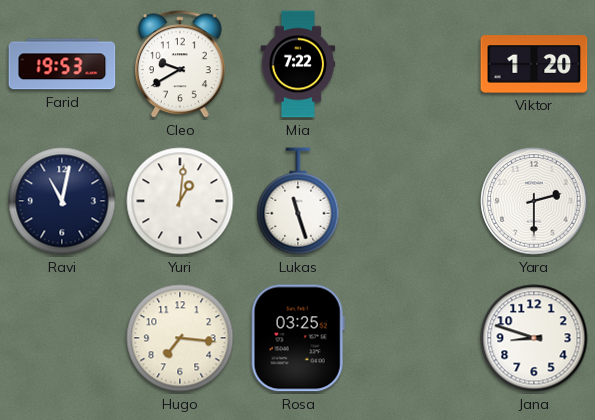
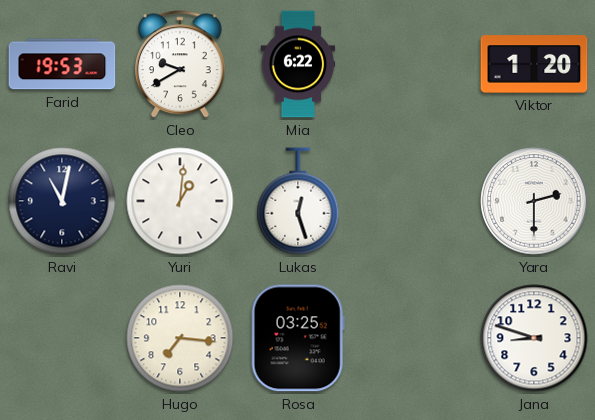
Mia: 7:22 -> 6:22
Lukas: 11:27 -> 12:27
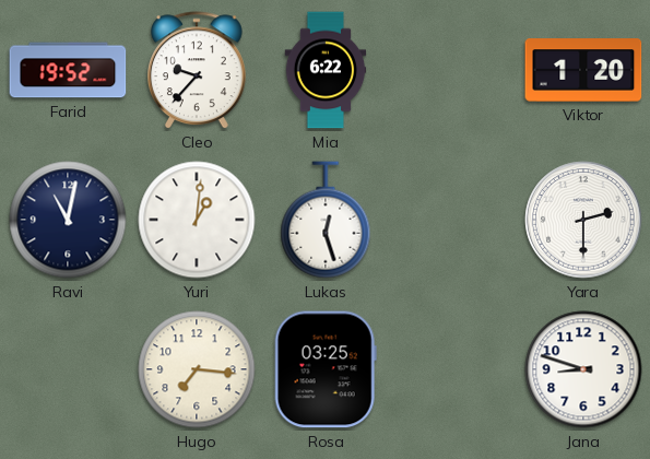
Farid: 19:53 -> 19:52
Cleo: 9:40 -> 9:37
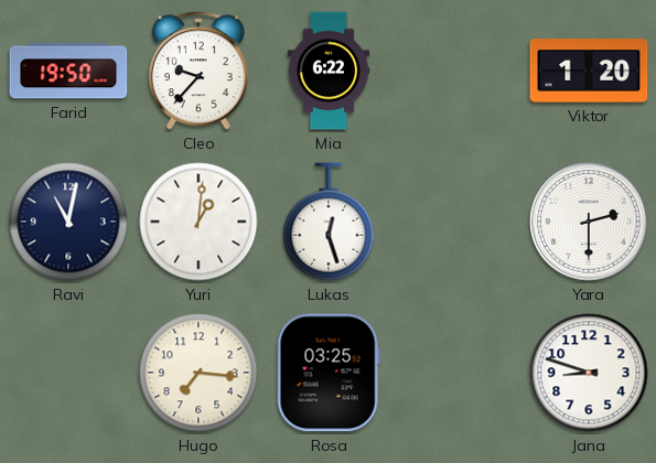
Farid: 19:52 -> 19:50
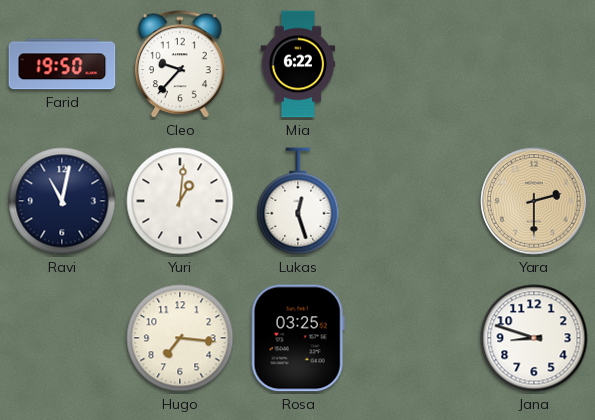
Viktor: 1:20 -> none
Yara dial: white -> champagne
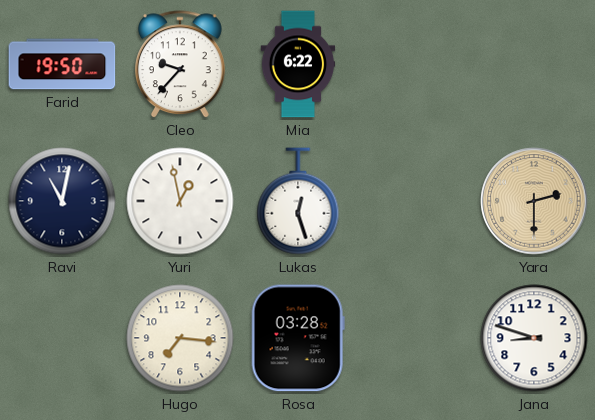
Yuri: 1:01 -> 12:58
Rosa: 03:25 -> 03:28
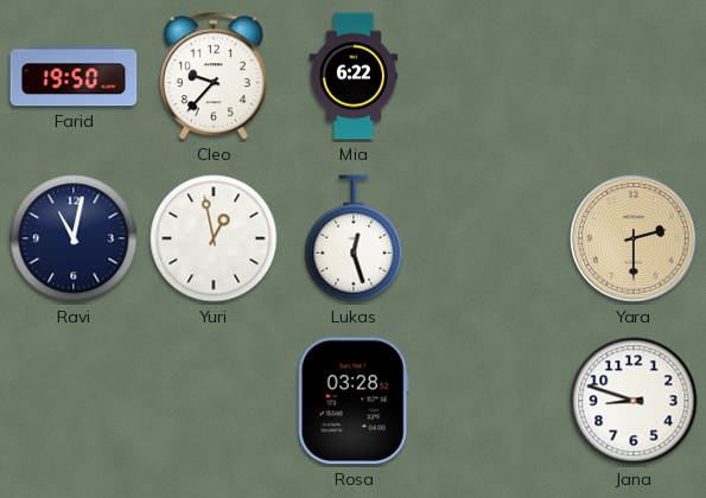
Hugo: 7:16 -> none
